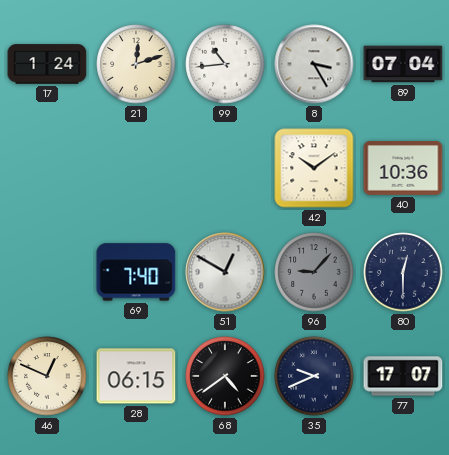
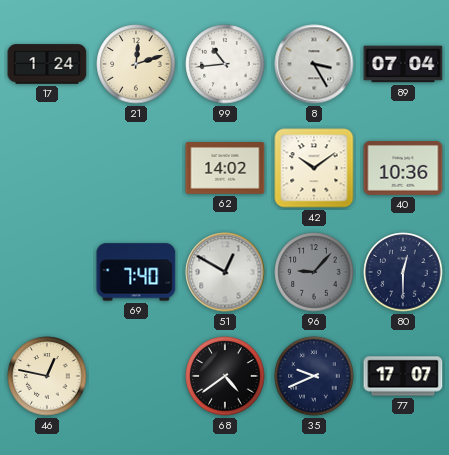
62: none -> 14:02
46: 12:49 -> 12:47
28: 06:15 -> none
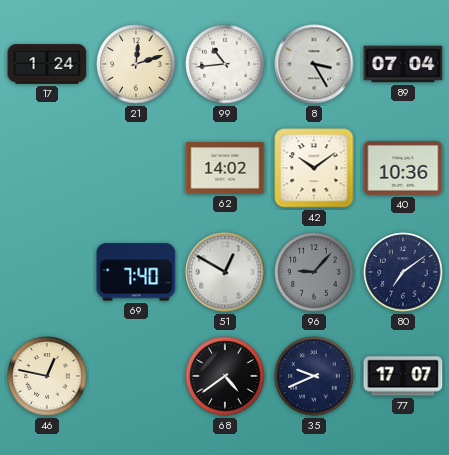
80: 12:30 -> 7:09
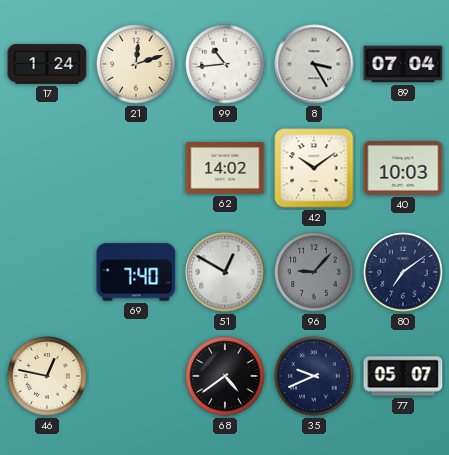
40: 10:36 -> 10:03
77: 17:07 -> 05:07
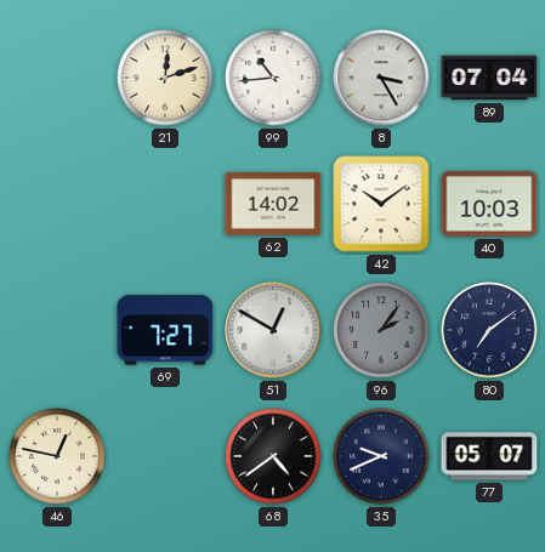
17: 1:24 -> none
69: 7:40 -> 7:27
96: 9:07 -> 2:06
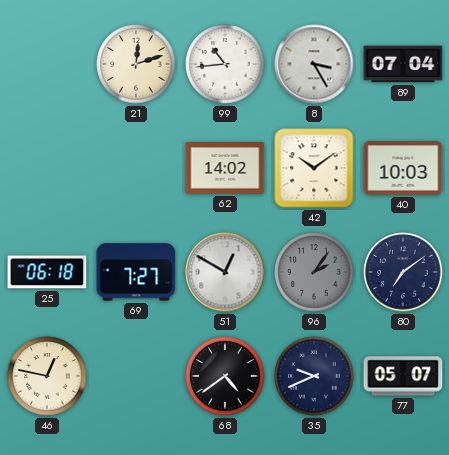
25: none -> 06:18
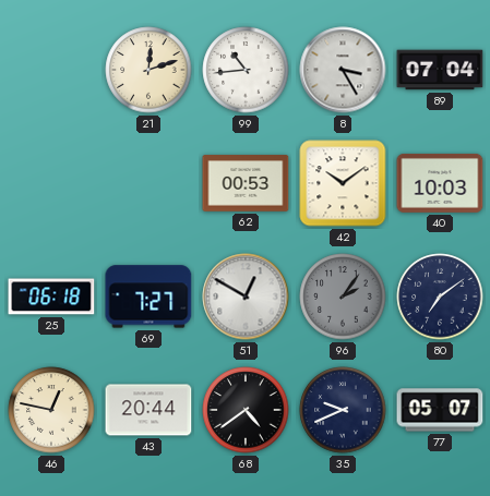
62: 14:02 -> 00:53
43: none -> 20:44
